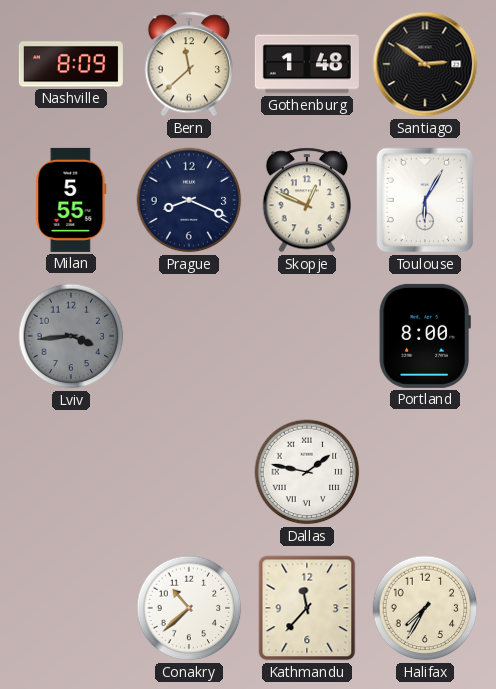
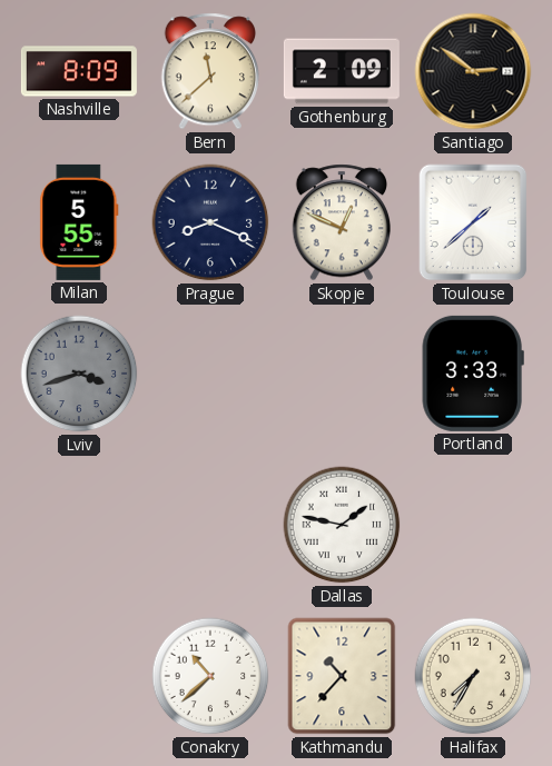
Gothenburg: 1:48 -> 2:09
Toulouse: 6:05 -> 1:38
Lviv: 3:44 -> 3:42
Portland: 8:00 -> 3:33
Kathmandu: 11:37 -> 10:37
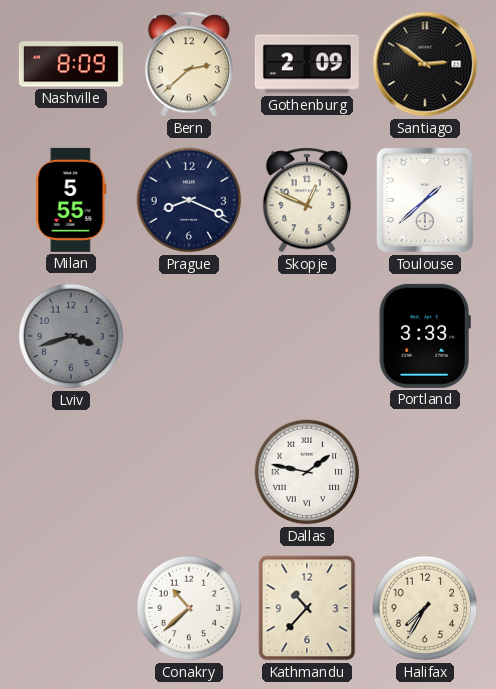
Bern: 11:38 -> 2:38
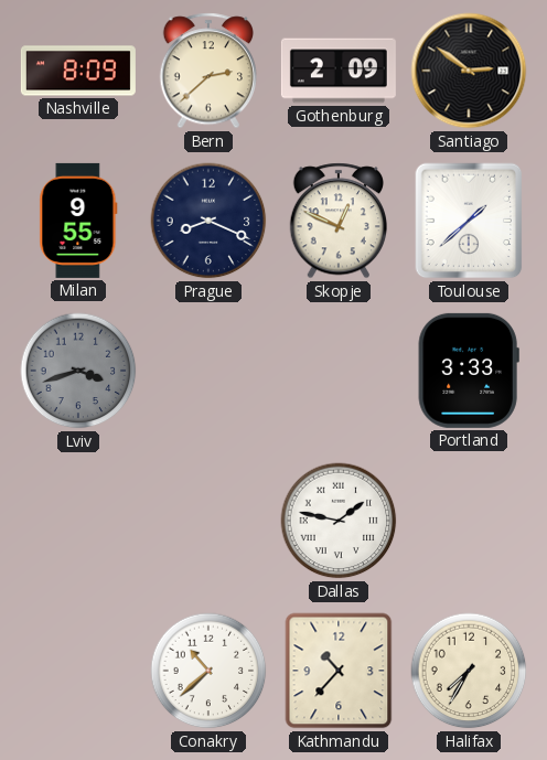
Milan: 5:55 -> 9:55
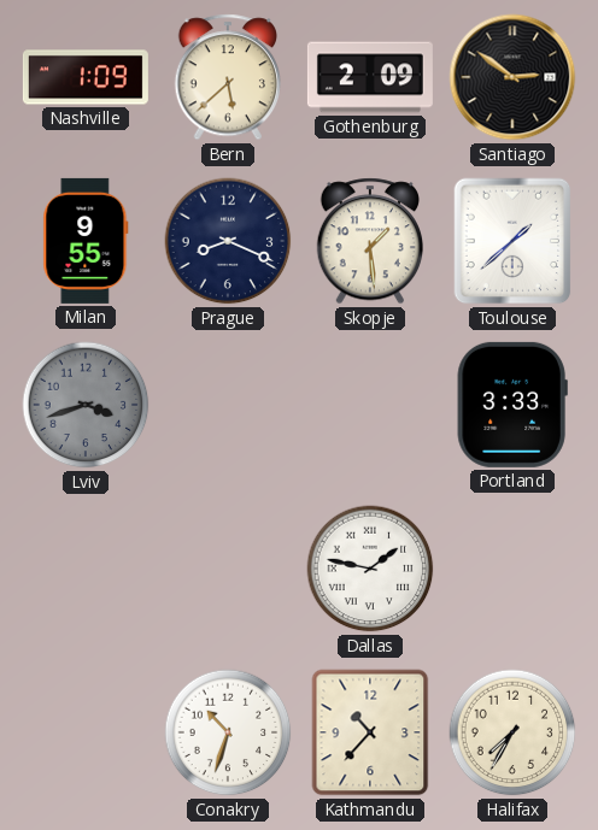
Nashville: 8:09 -> 1:09
Bern: 2:38 -> 5:38
Skopje: 12:49 -> 1:29
Conakry: 10:38 -> 10:33
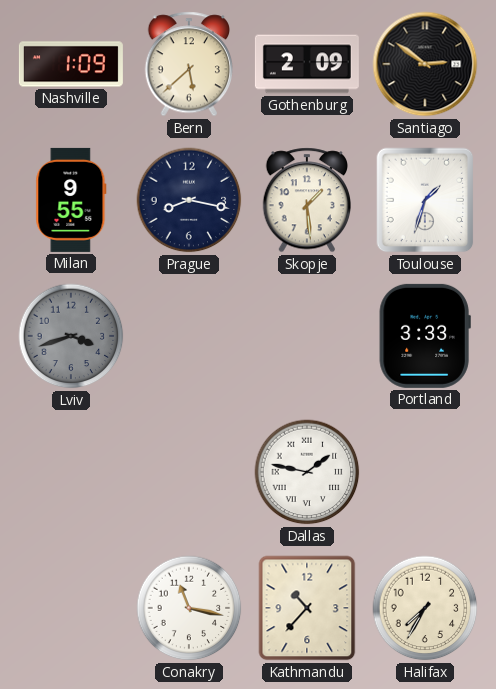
Prague: 8:19 -> 8:17
Toulouse: 1:38 -> 1:33
Conakry: 10:33 -> 11:17
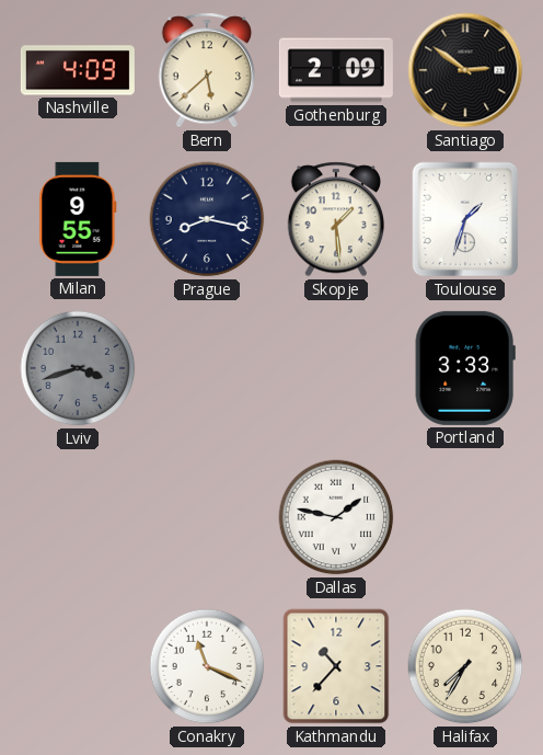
Nashville: 1:09 -> 4:09
Conakry: 11:17 -> 11:19
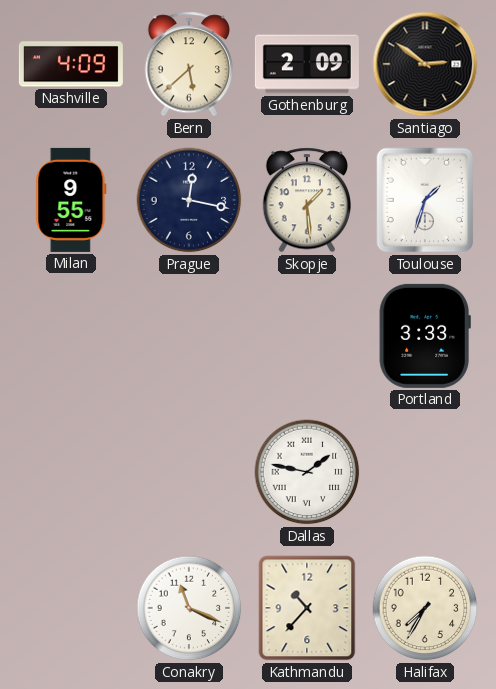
Prague: 8:17 -> 12:17
Lviv: 3:42 -> none
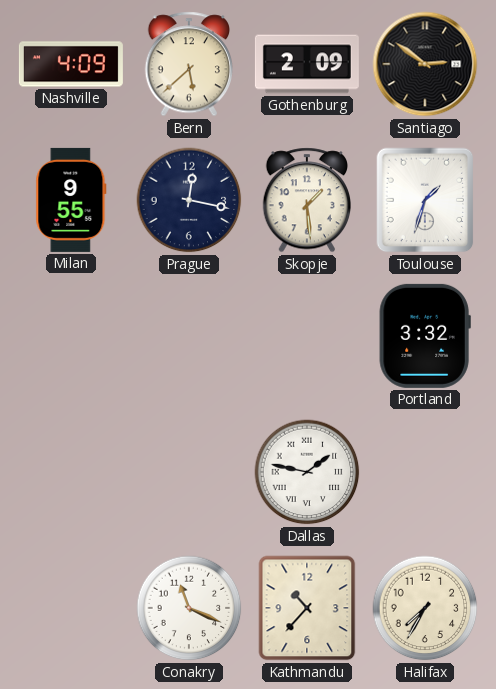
Portland: 3:33 -> 3:32
